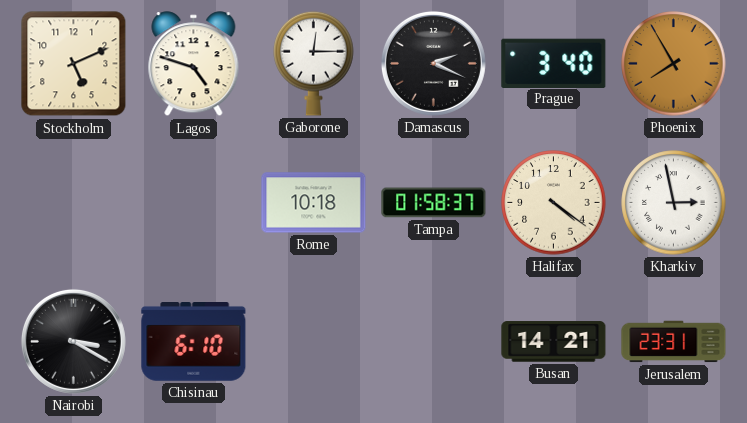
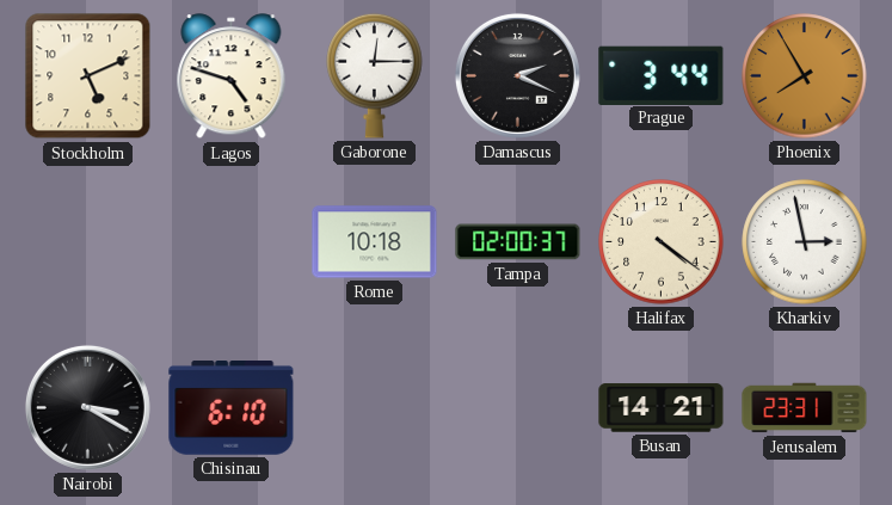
Prague: 3:40 -> 3:44
Tampa: 01:58 -> 02:00
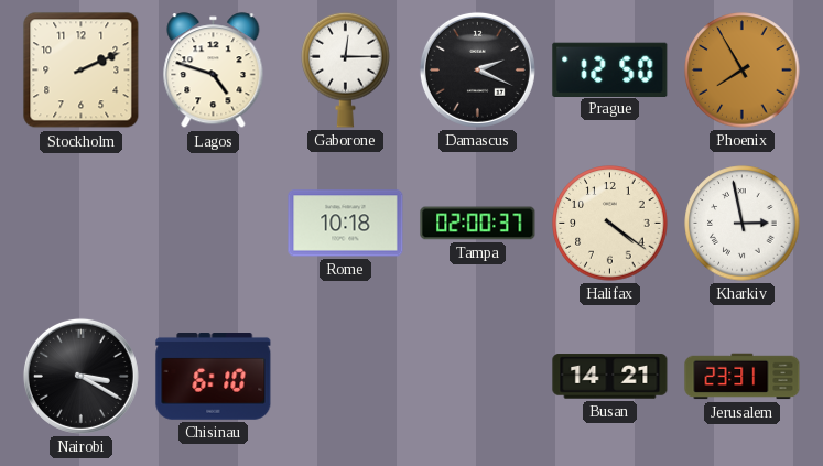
Stockholm: 5:11 -> 2:11
Prague: 3:44 -> 12:50
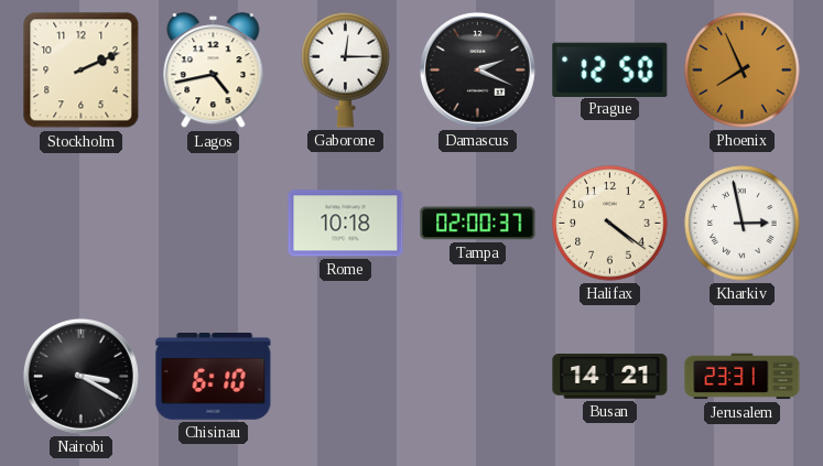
Lagos: 4:48 -> 4:43
Phoenix: 7:55 -> 7:56
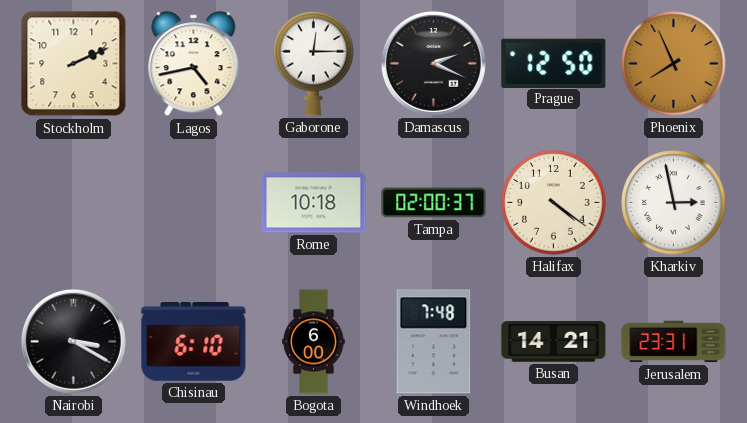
Bogota: none -> 6:00
Windhoek: none -> 7:48
